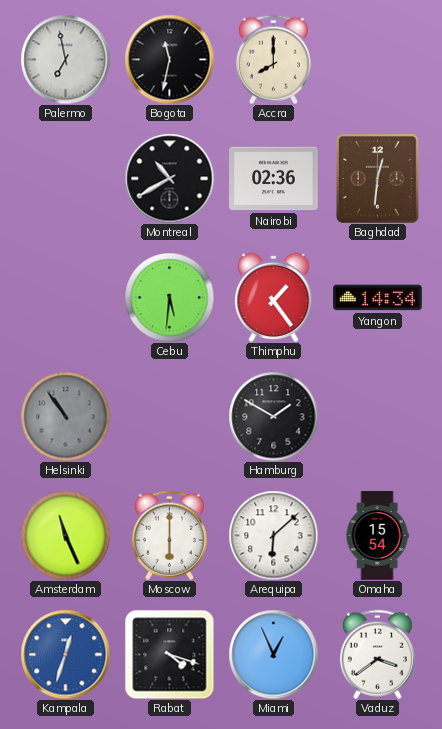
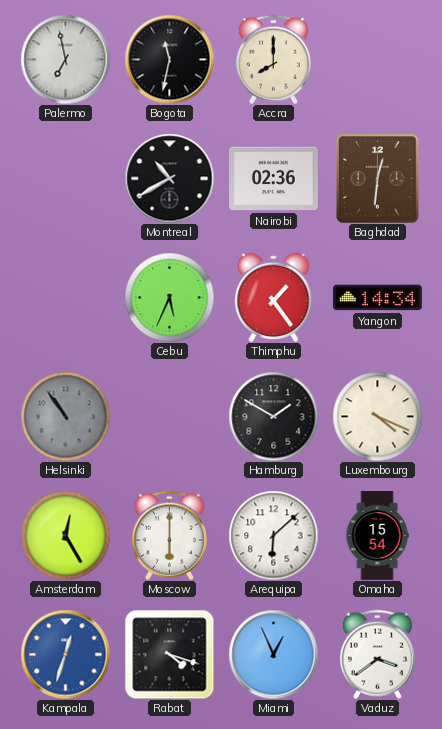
Cebu: 5:31 -> 5:34
Luxembourg: none -> 4:19
Amsterdam: 11:26 -> 12:25
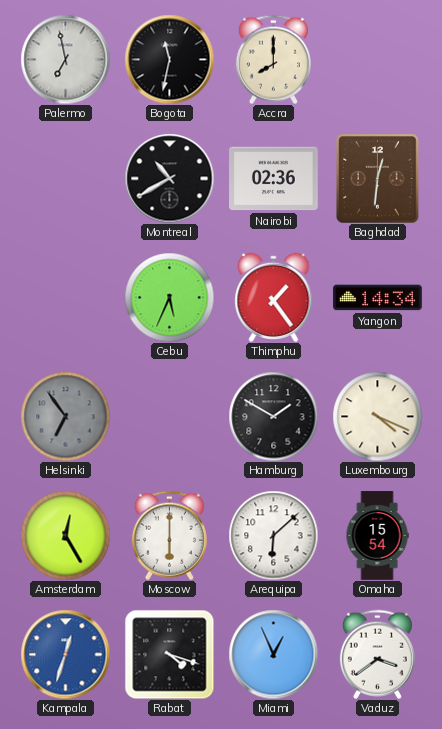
Helsinki: 10:54 -> 6:54
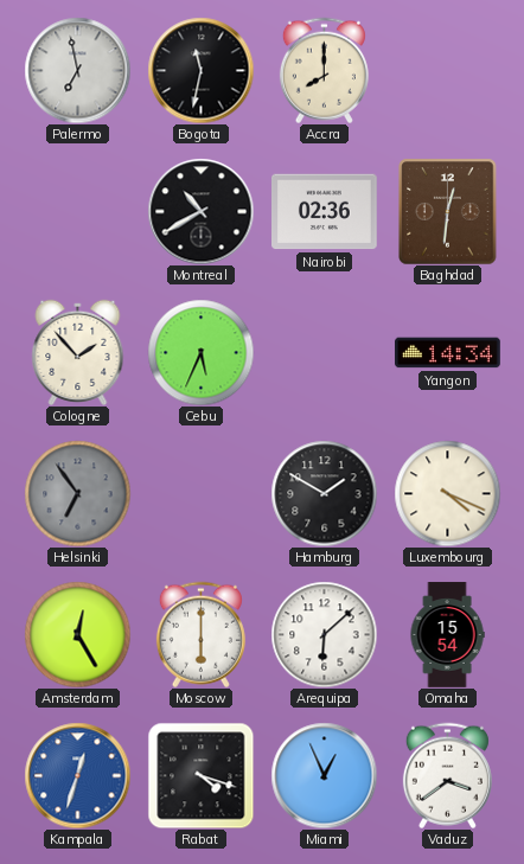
Cologne: none -> 1:53
Thimphu: 1:24 -> none
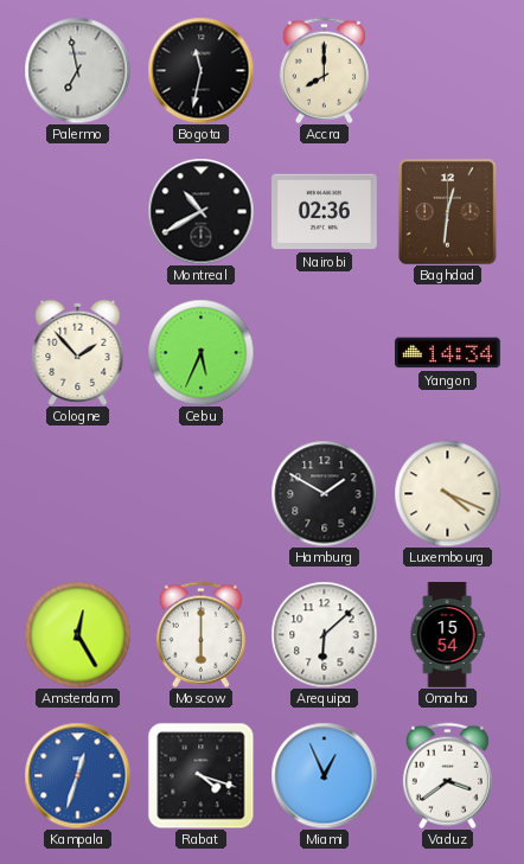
Helsinki: 6:54 -> none
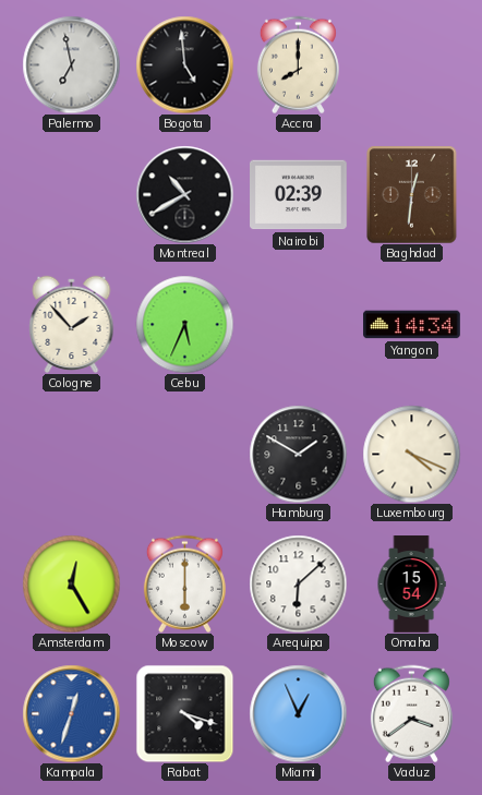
Bogota: 11:32 -> 4:59
Nairobi: 02:36 -> 02:39
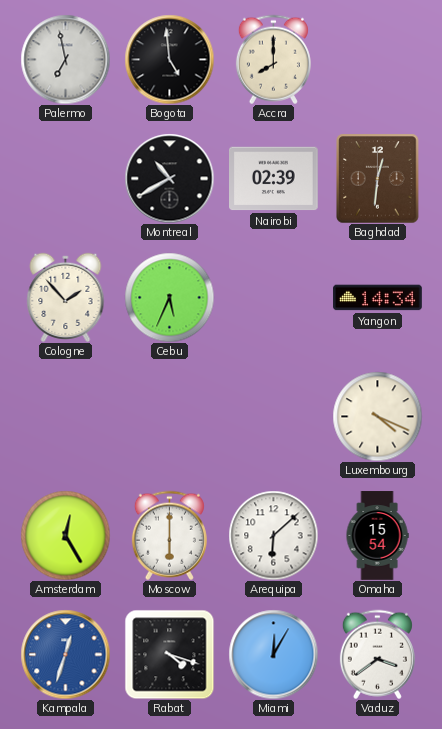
Hamburg: 1:50 -> none
Miami: 12:56 -> 12:05
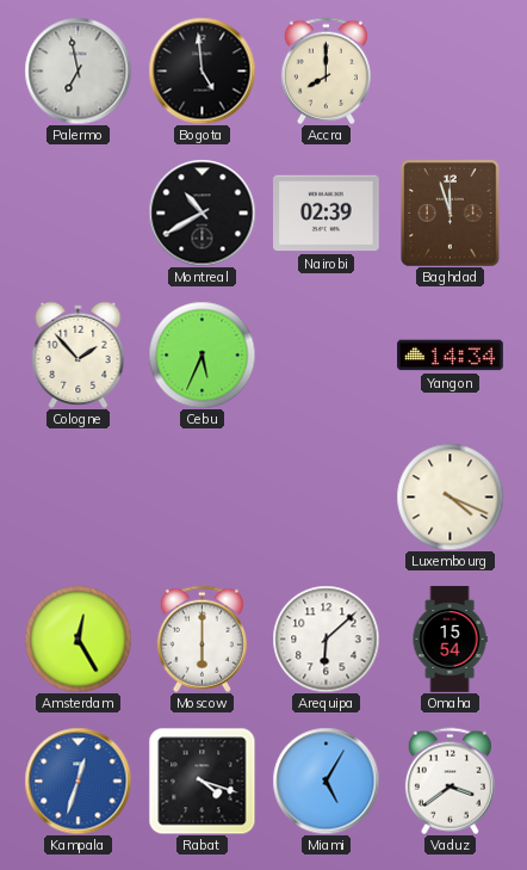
Baghdad: 12:31 -> 11:57
Miami: 12:05 -> 5:05
